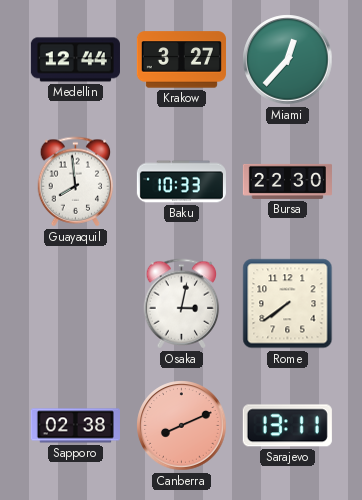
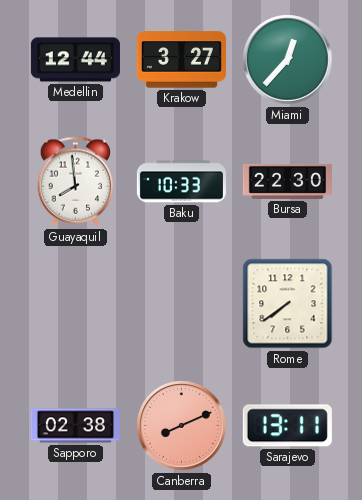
Osaka: 3:02 -> none
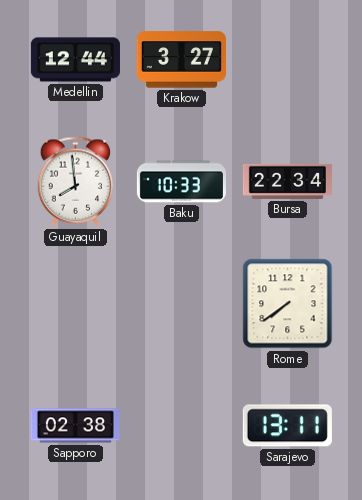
Miami: 12:37 -> none
Bursa: 22:30 -> 22:34
Canberra: 8:11 -> none
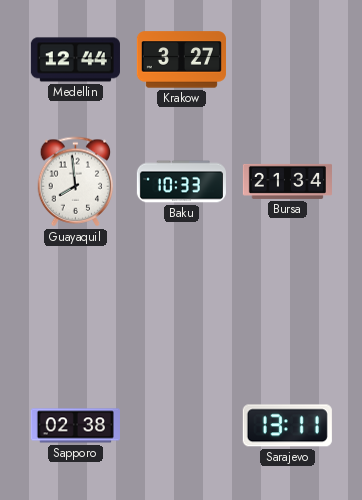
Bursa: 22:34 -> 21:34
Rome: 7:39 -> none
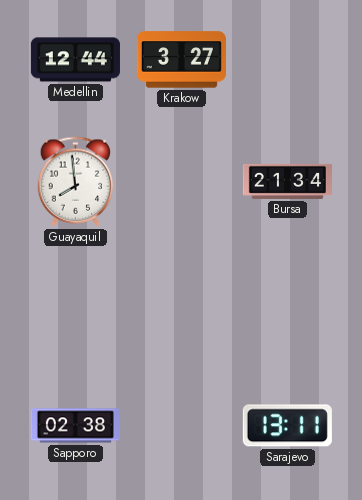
Baku: 10:33 -> none
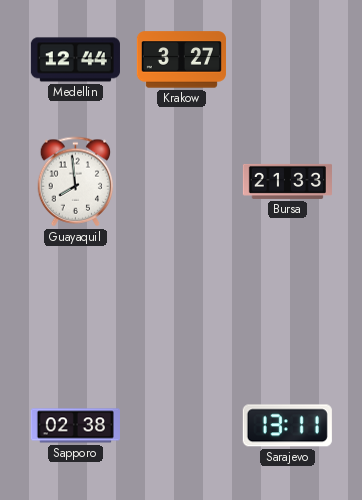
Bursa: 21:34 -> 21:33
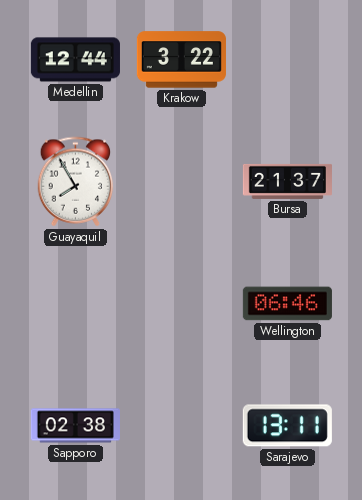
Krakow: 3:27 -> 3:22
Guayaquil: 7:59 -> 7:55
Bursa: 21:33 -> 21:37
Wellington: none -> 06:46
